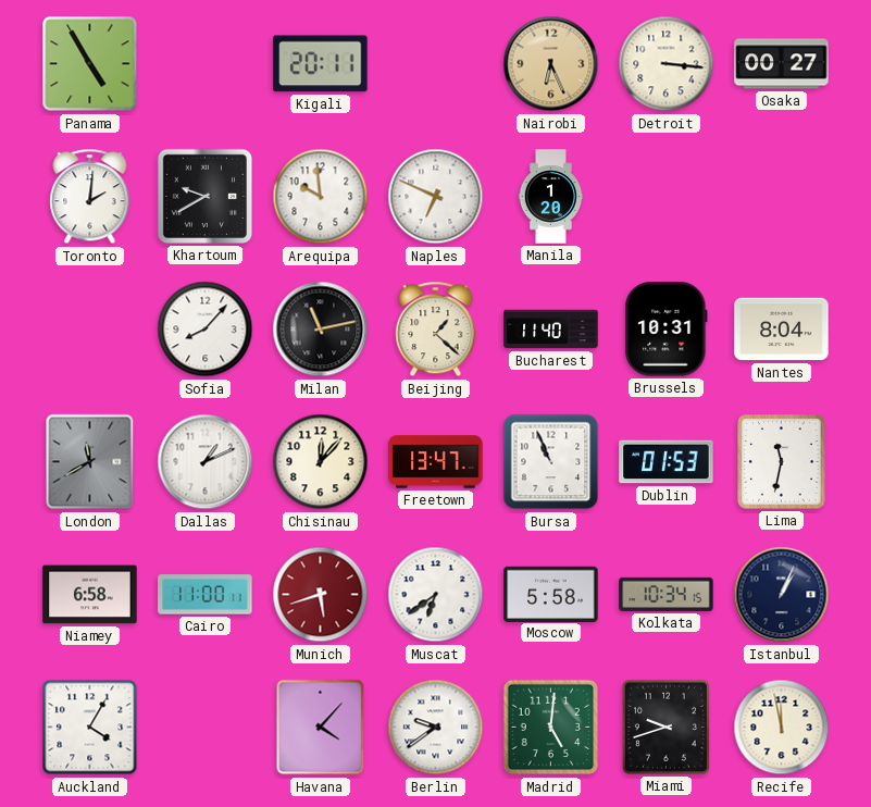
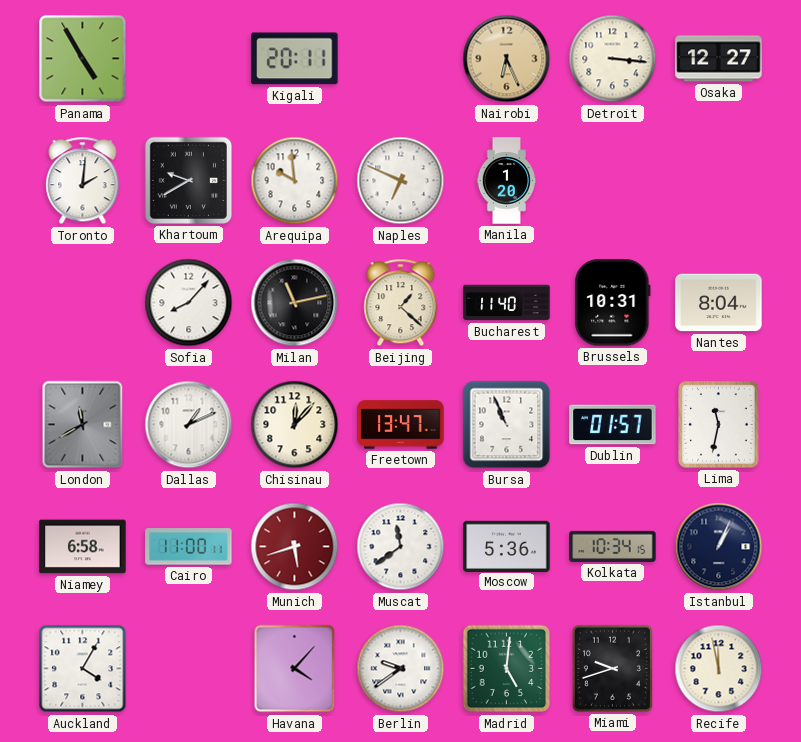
Osaka: 00:27 -> 12:27
Dublin: 01:53 -> 01:57
Muscat: 6:39 -> 11:39
Moscow: 5:58 -> 5:36
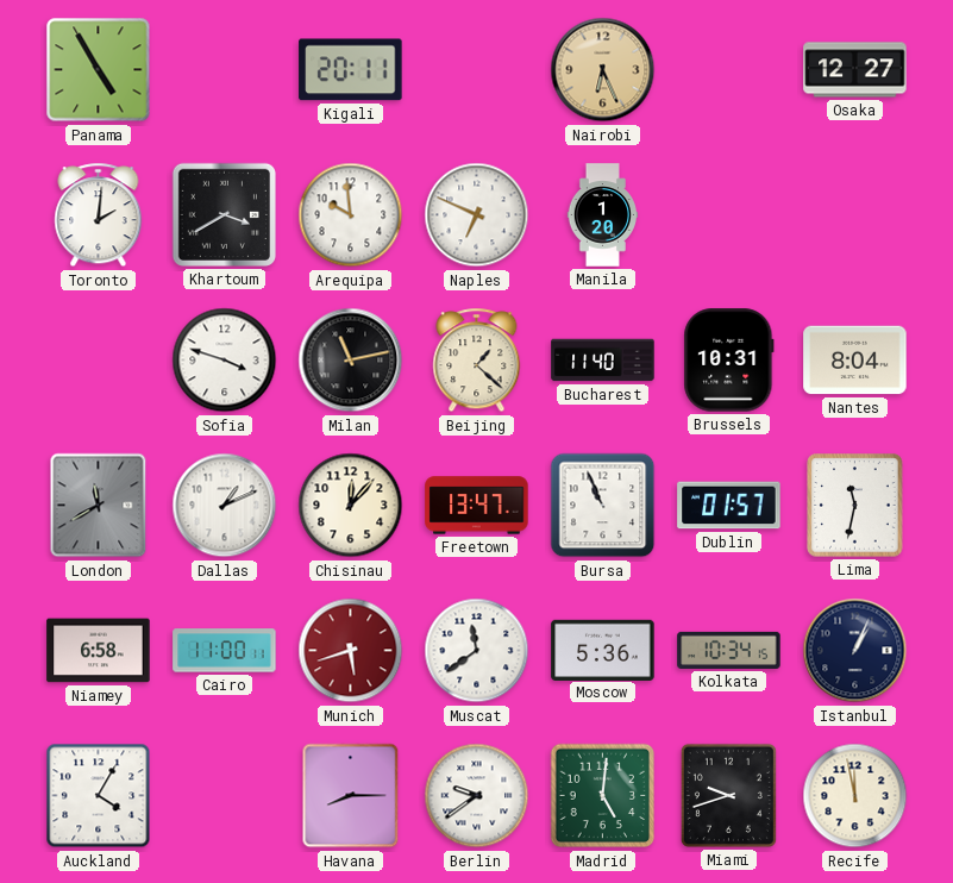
Detroit: 3:16 -> none
Khartoum: 9:40 -> 3:40
Sofia: 8:07 -> 3:48
Havana: 4:07 -> 8:15
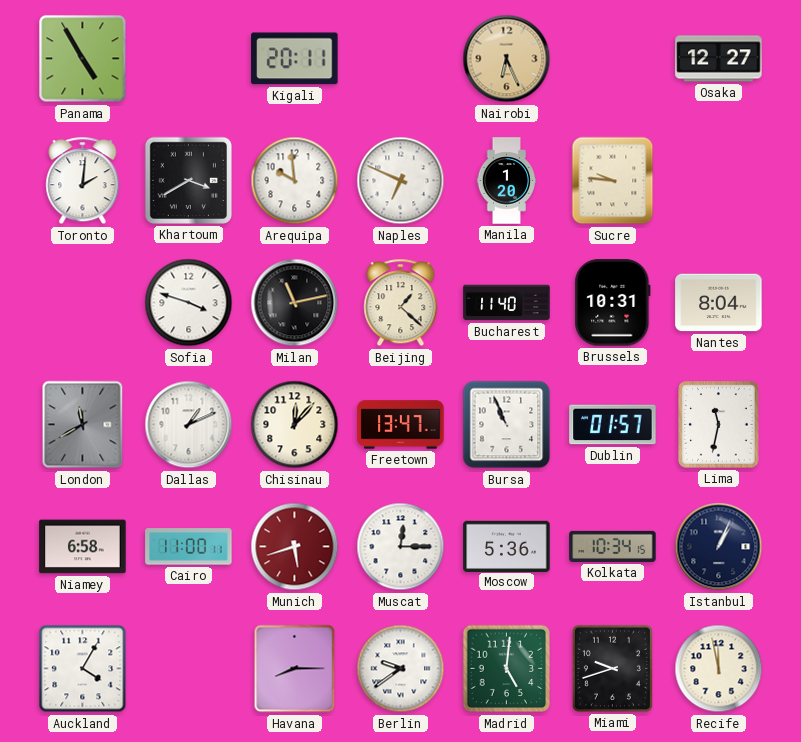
Sucre: none -> 9:46
Muscat: 11:39 -> 12:15
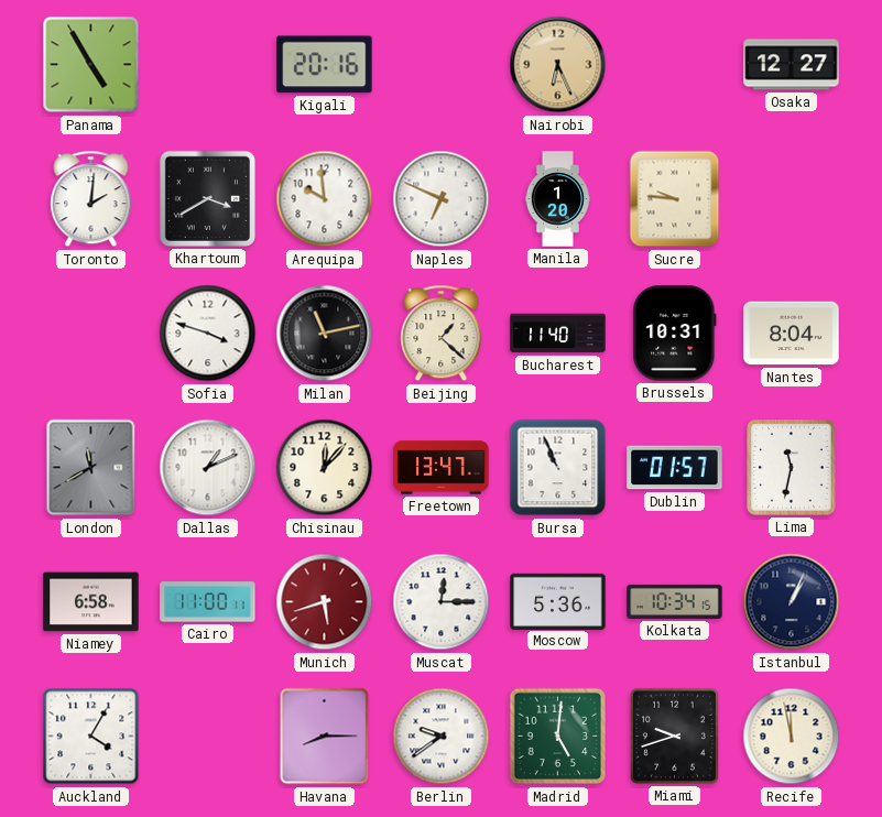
Kigali: 20:11 -> 20:16
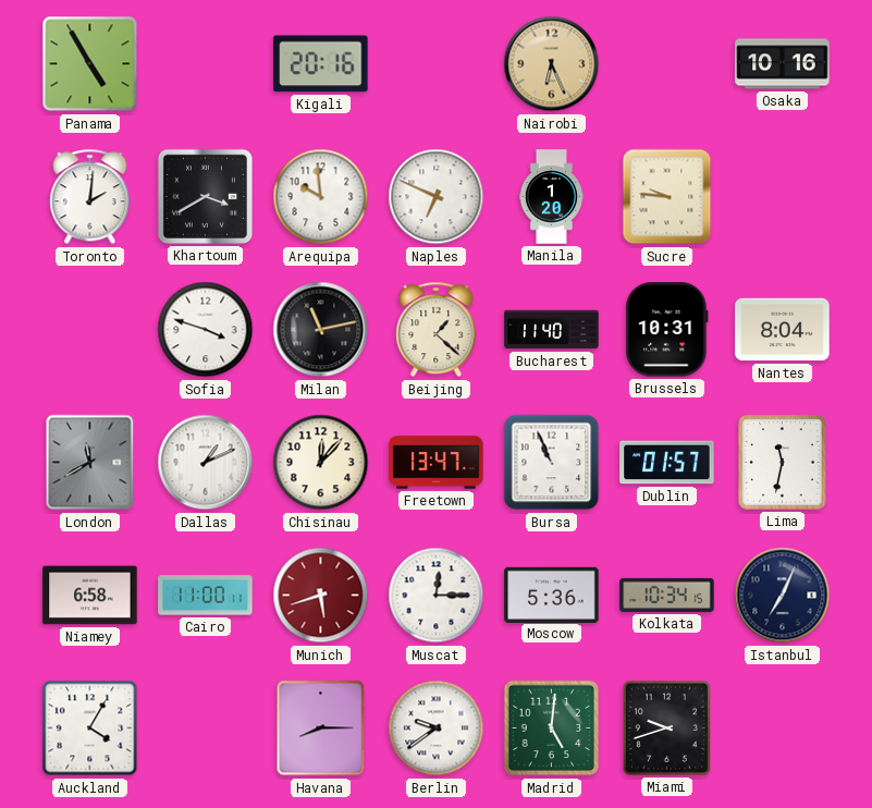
Osaka: 12:27 -> 10:16
Istanbul: 1:04 -> 7:04
Recife: 11:58 -> none
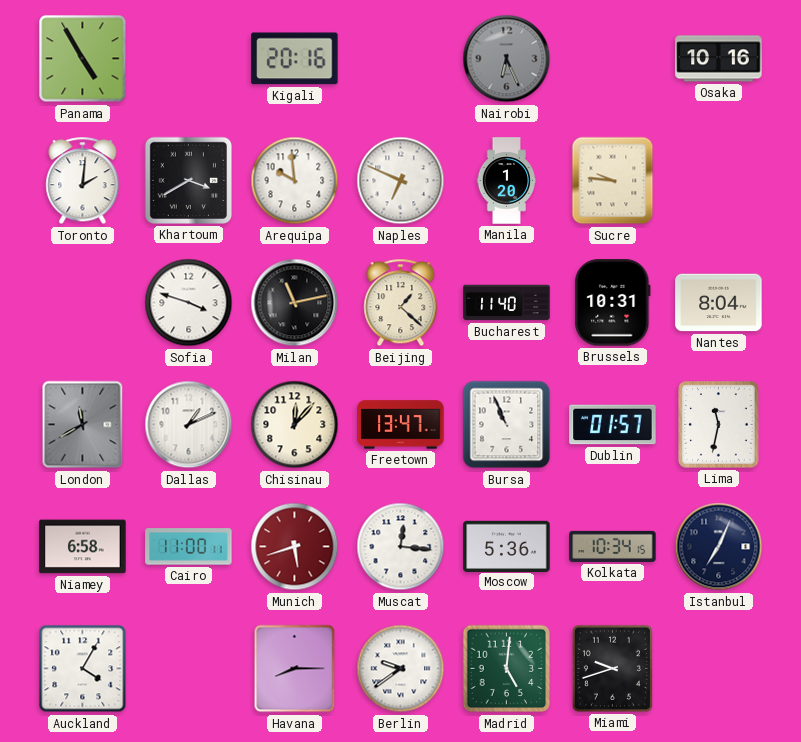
Nairobi dial: champagne -> grey
Muscat: 12:15 -> 12:16
